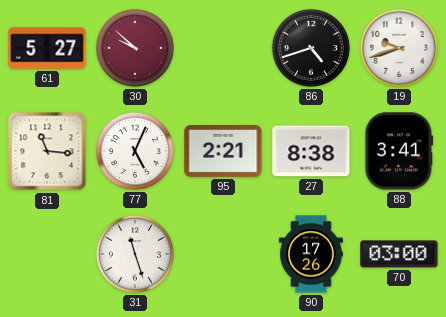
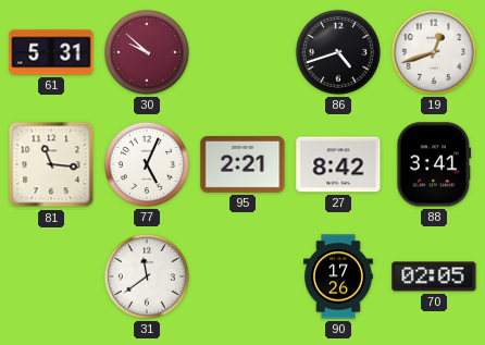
61: 5:27 -> 5:31
19: 9:42 -> 12:42
27: 8:38 -> 8:42
31: 11:27 -> 11:39
70: 03:00 -> 02:05
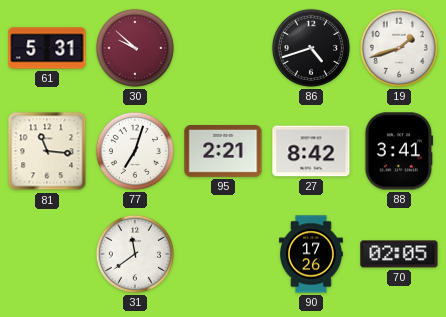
19: 12:42 -> 1:42
77: 5:04 -> 7:03
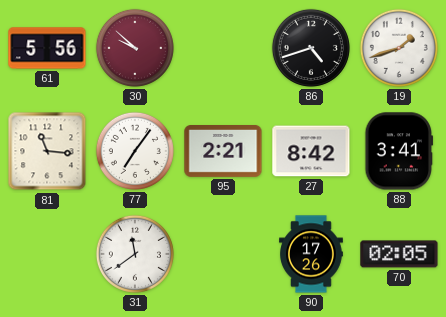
61: 5:31 -> 5:56
77: 7:03 -> 7:06
